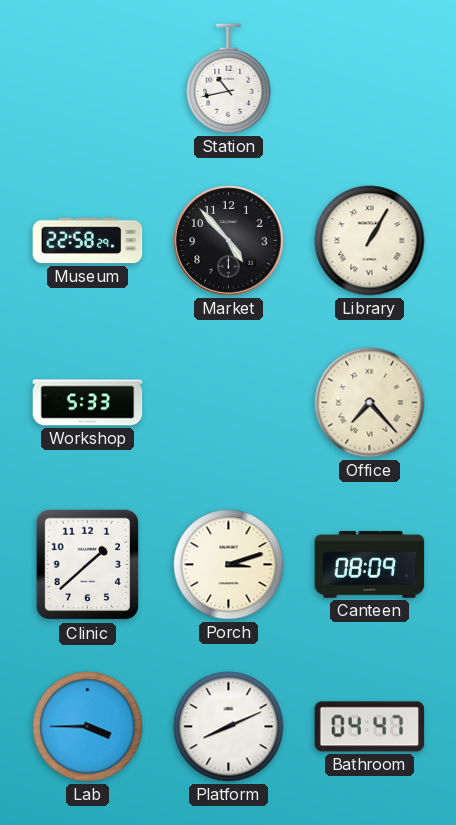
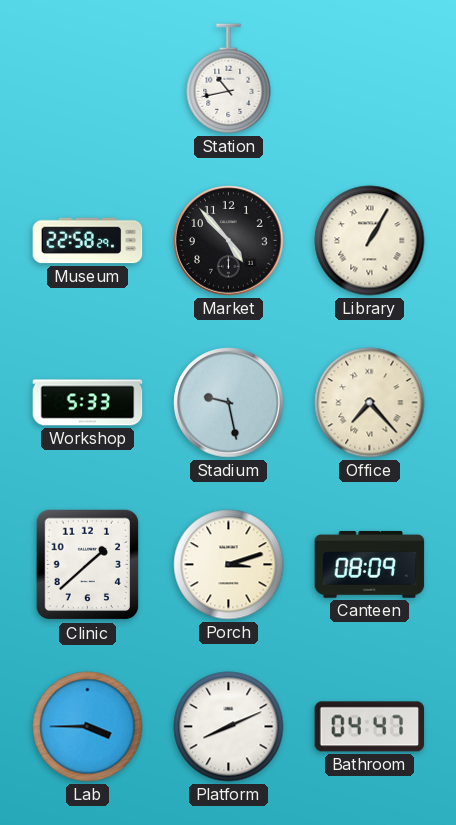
Stadium: none -> 9:28
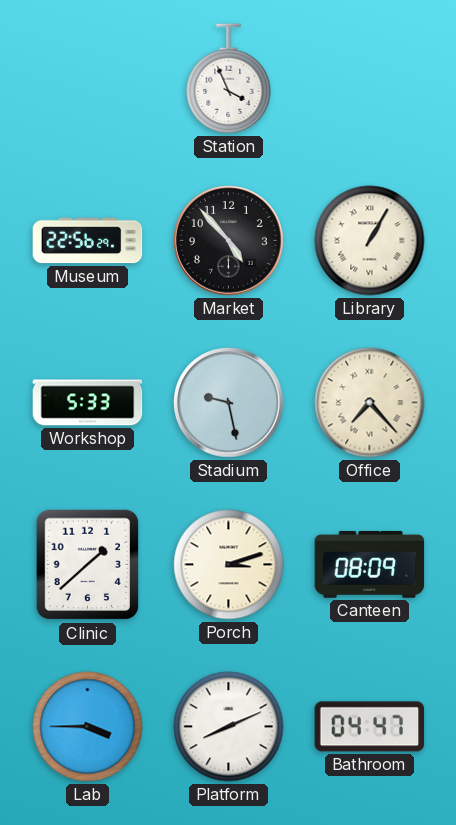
Station: 10:43 -> 3:56
Museum: 22:58 -> 22:56
